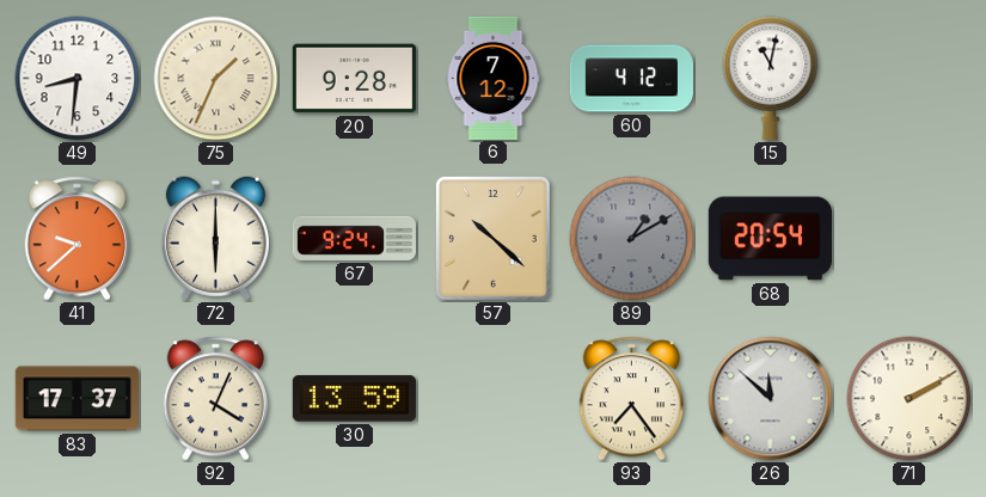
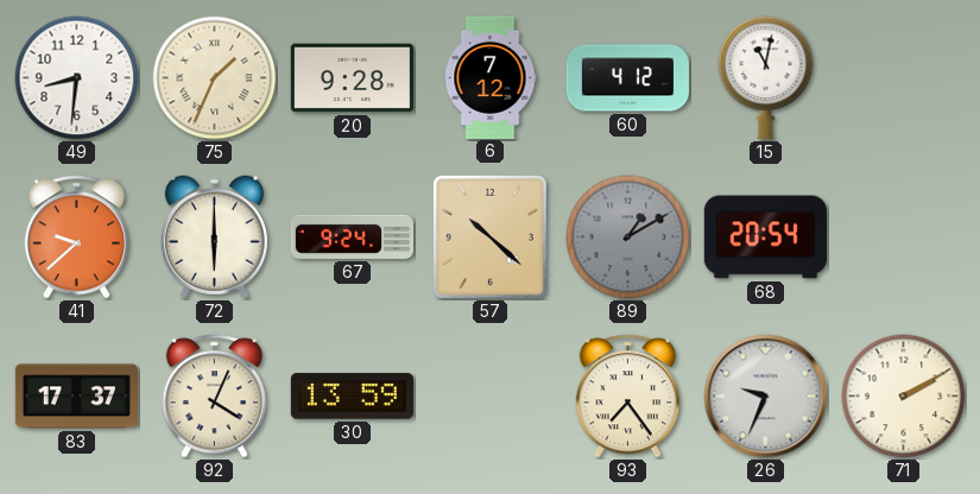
26: 11:52 -> 9:34
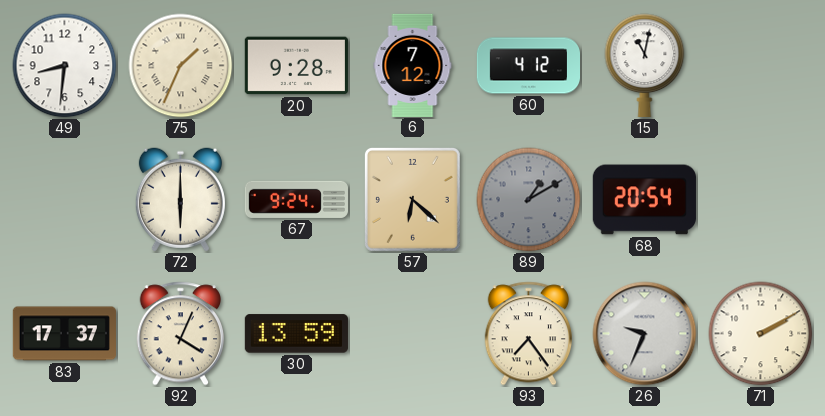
41: 9:38 -> none
57: 10:22 -> 6:22
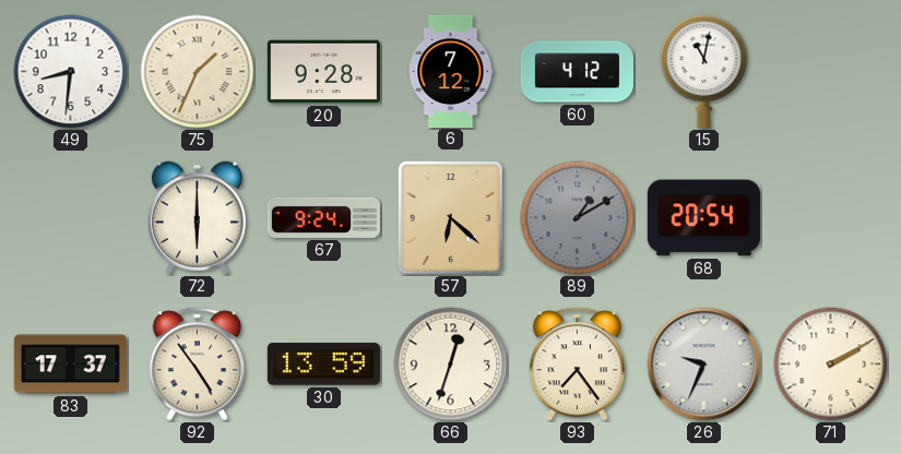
92: 4:04 -> 4:54
66: none -> 12:33
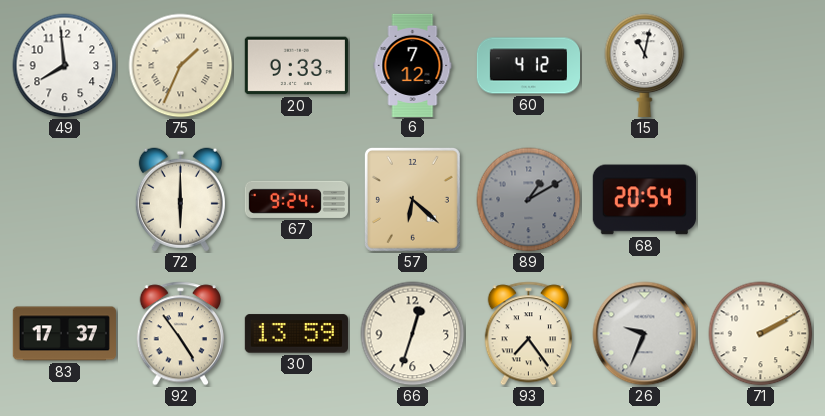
49: 8:31 -> 7:59
20: 9:28 -> 9:33
